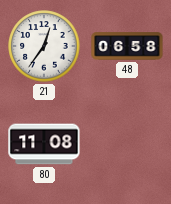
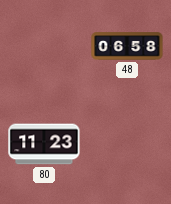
21: 12:36 -> none
80: 11:08 -> 11:23
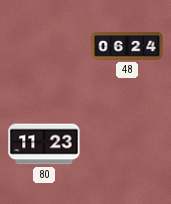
48: 06:58 -> 06:24
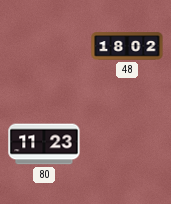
48: 06:24 -> 18:02
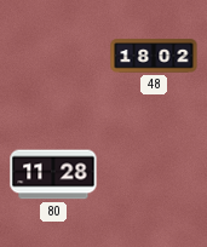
80: 11:23 -> 11:28
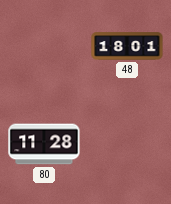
48: 18:02 -> 18:01
